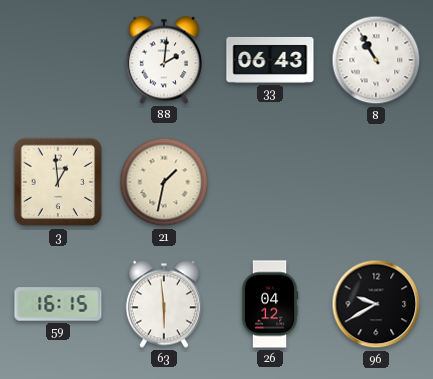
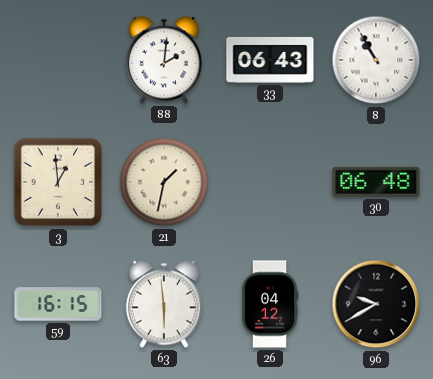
30: none -> 06:48
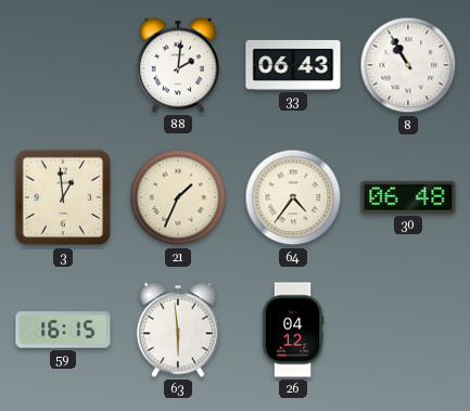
21: 1:32 -> 1:34
64: none -> 4:36
96: 9:40 -> none
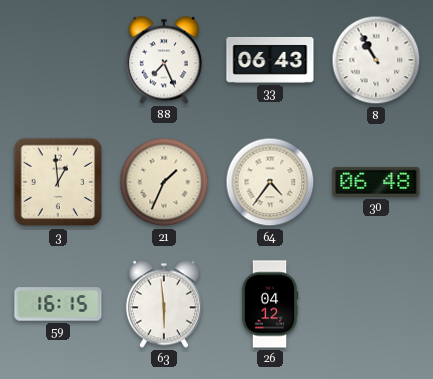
88: 2:01 -> 7:26
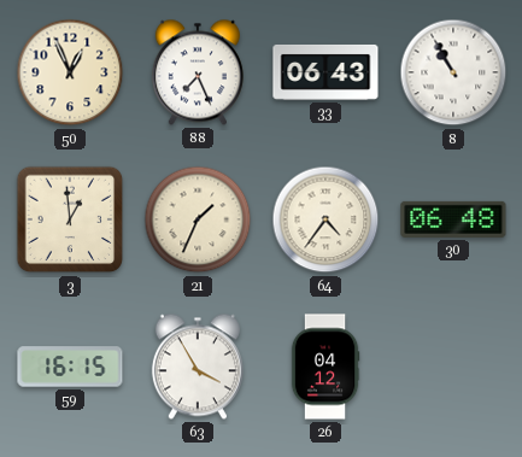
50: none -> 12:56
63: 5:59 -> 3:55
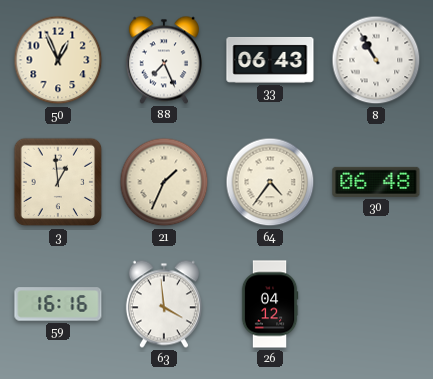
59: 16:15 -> 16:16
63: 3:55 -> 3:59
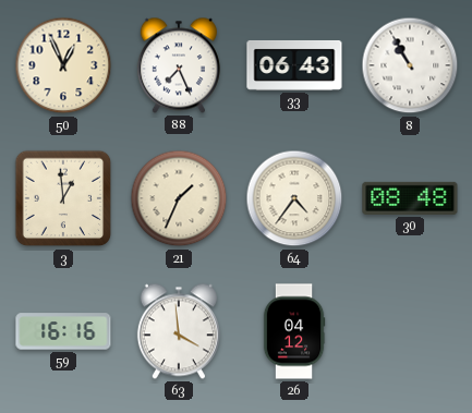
30: 06:48 -> 08:48
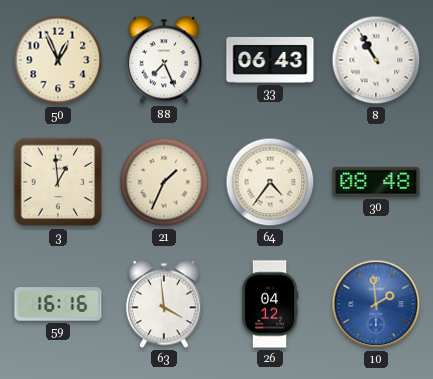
10: none -> 1:59
